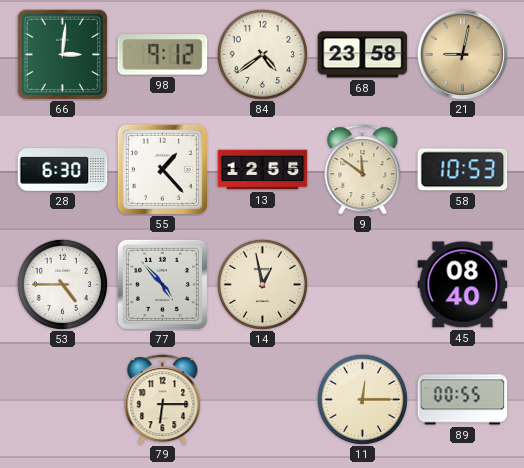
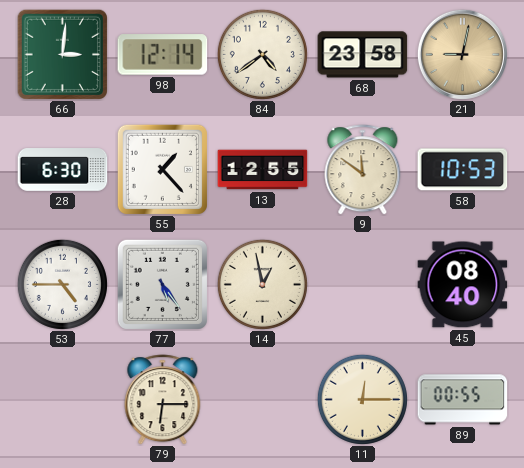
98: 9:12 -> 12:14
77: 4:53 -> 5:24
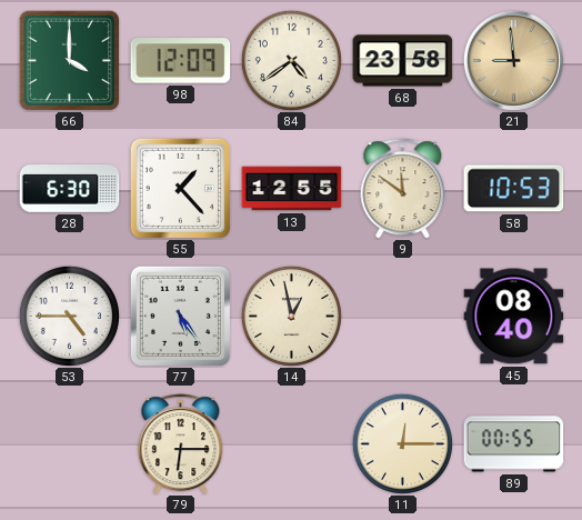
66: 3:01 -> 4:00
98: 12:14 -> 12:09
21: 9:02 -> 8:59
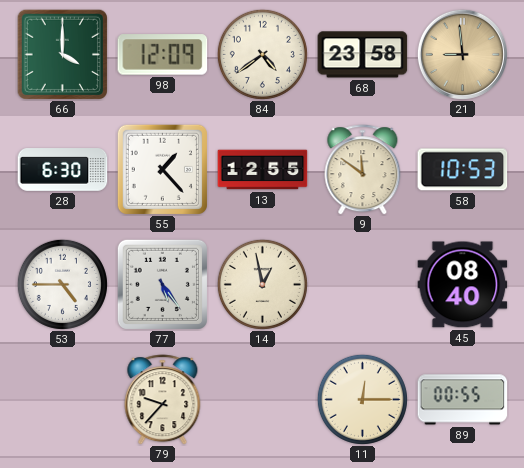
79: 6:15 -> 9:37
